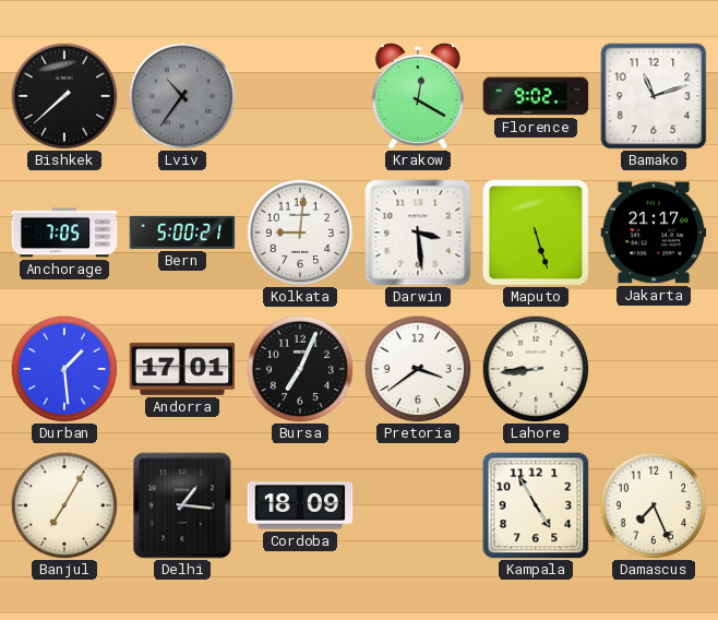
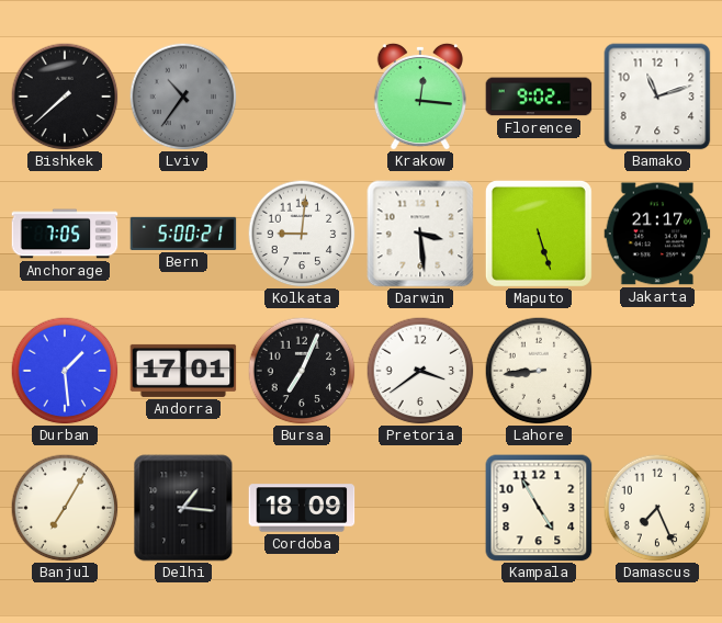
Krakow: 12:20 -> 12:16
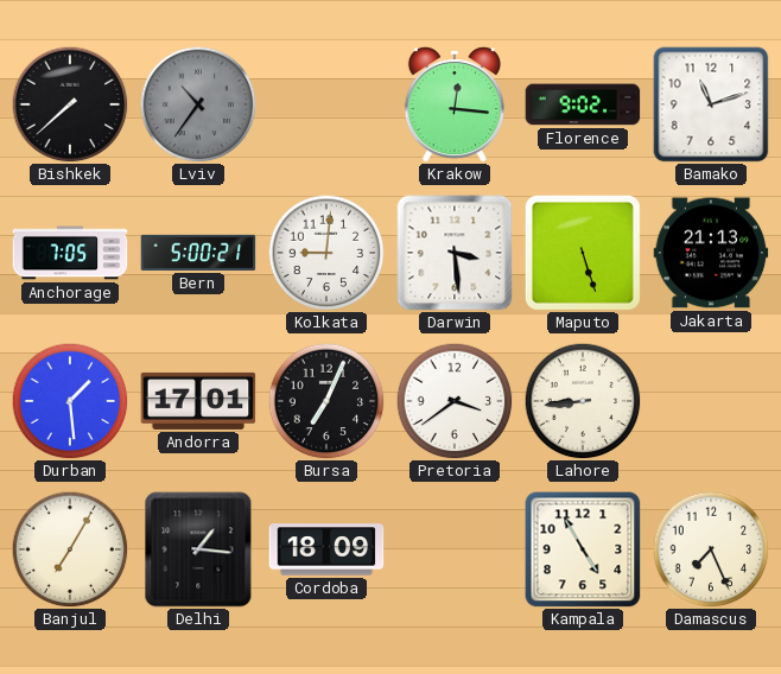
Jakarta: 21:17 -> 21:13
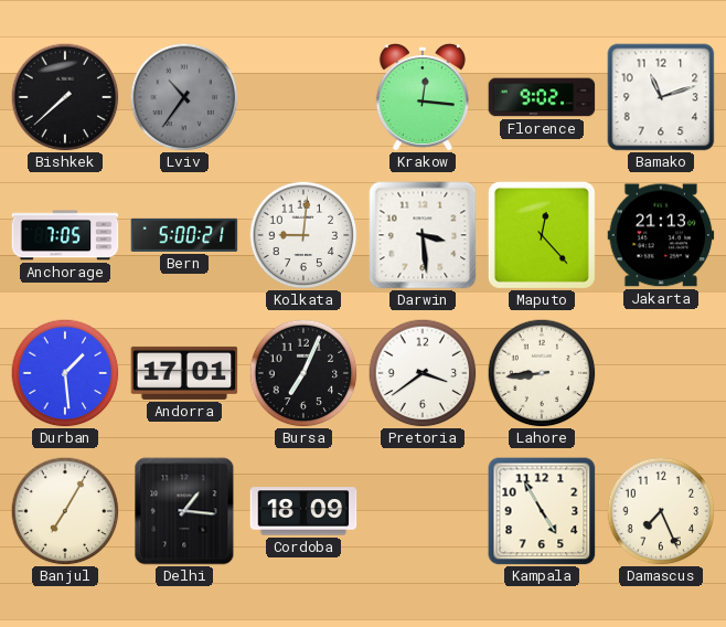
Maputo: 5:27 -> 12:23
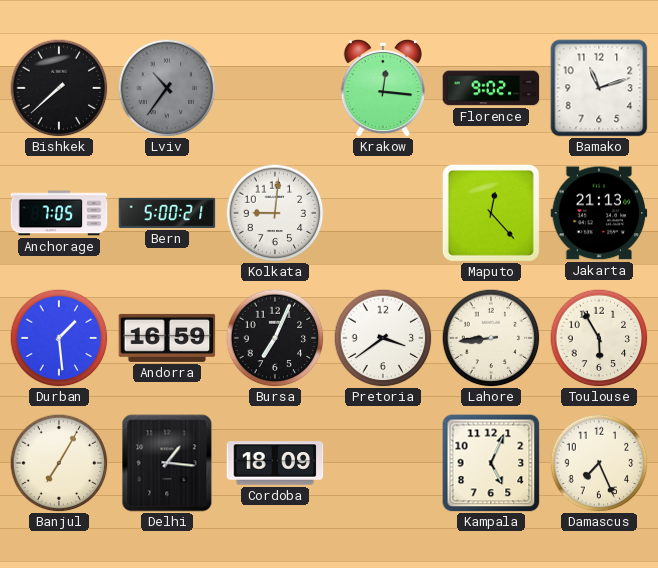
Darwin: 3:29 -> none
Andorra: 17:01 -> 16:59
Toulouse: none -> 5:55
Kampala: 4:55 -> 5:04
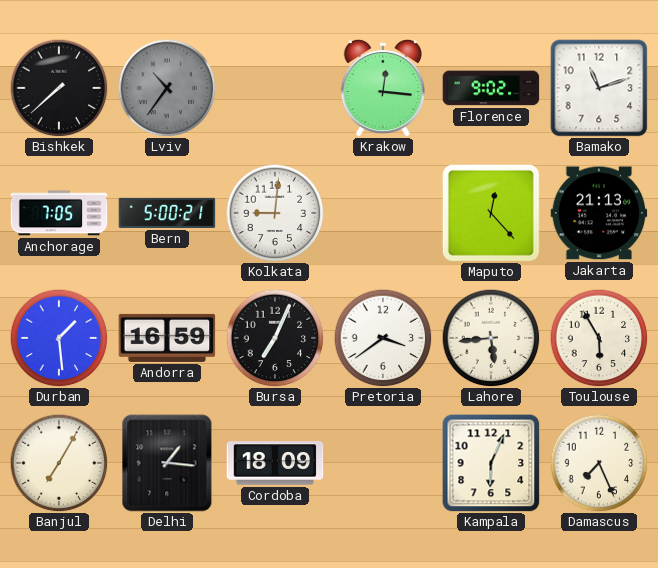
Lahore: 8:44 -> 5:44
Kampala: 5:04 -> 6:04
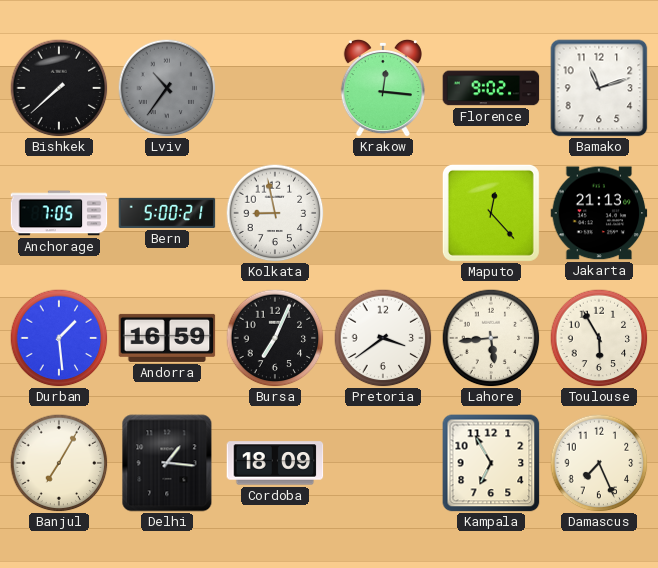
Kolkata: 9:01 -> 8:58
Kampala: 6:04 -> 6:55
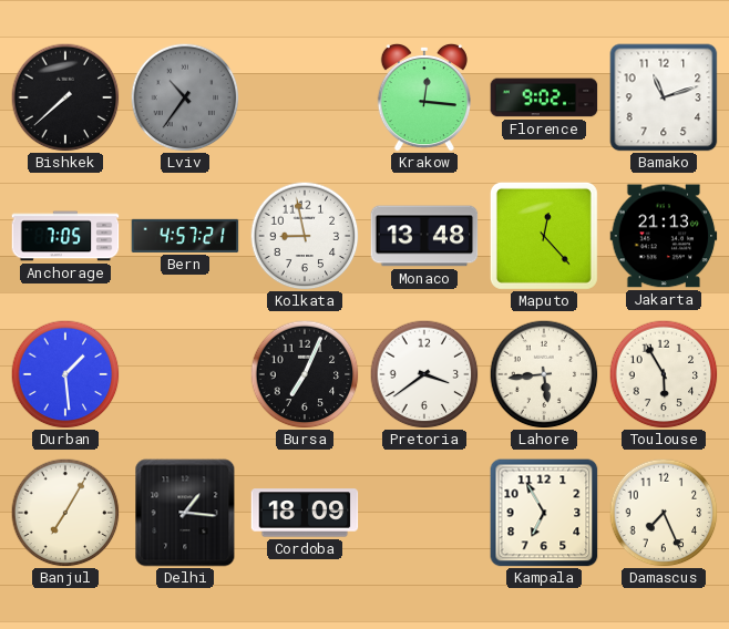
Bern: 5:00 -> 4:57
Monaco: none -> 13:48
Andorra: 16:59 -> none
